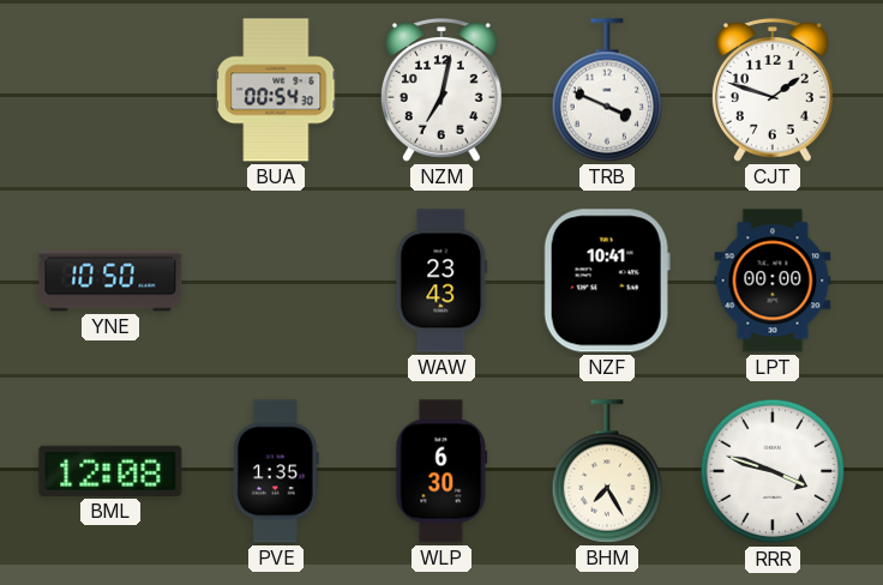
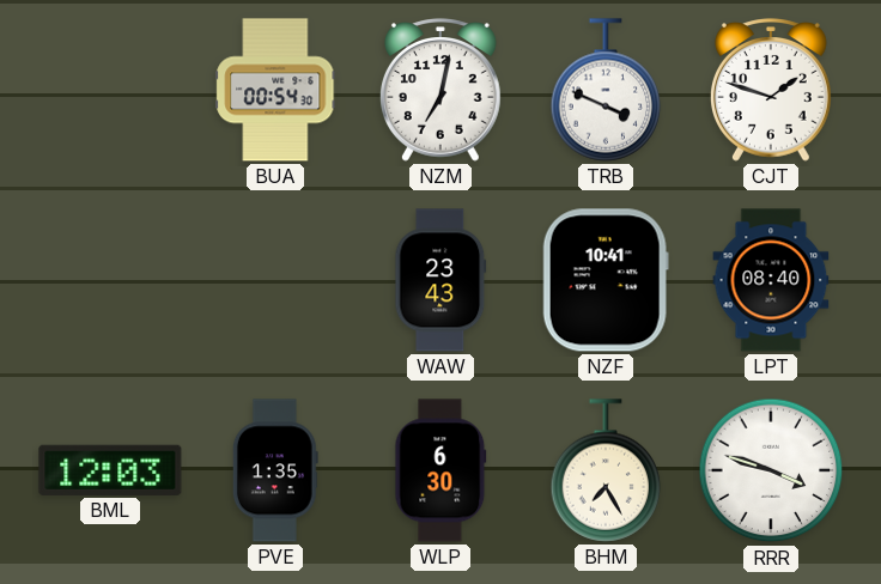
YNE: 10:50 -> none
LPT: 00:00 -> 08:40
BML: 12:08 -> 12:03
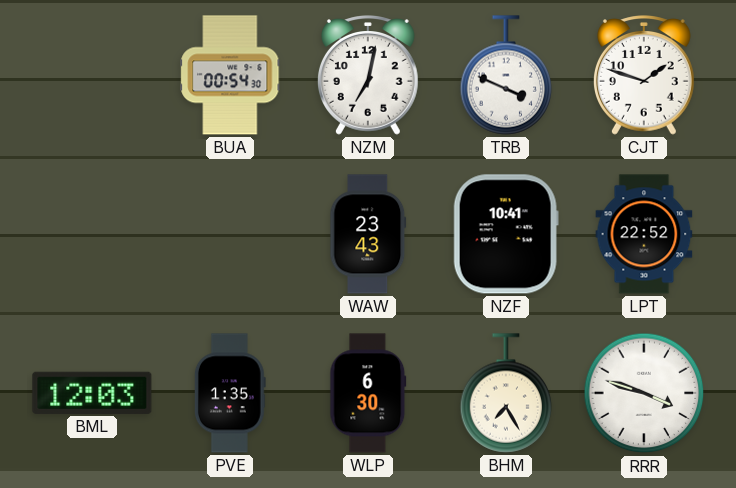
LPT: 08:40 -> 22:52
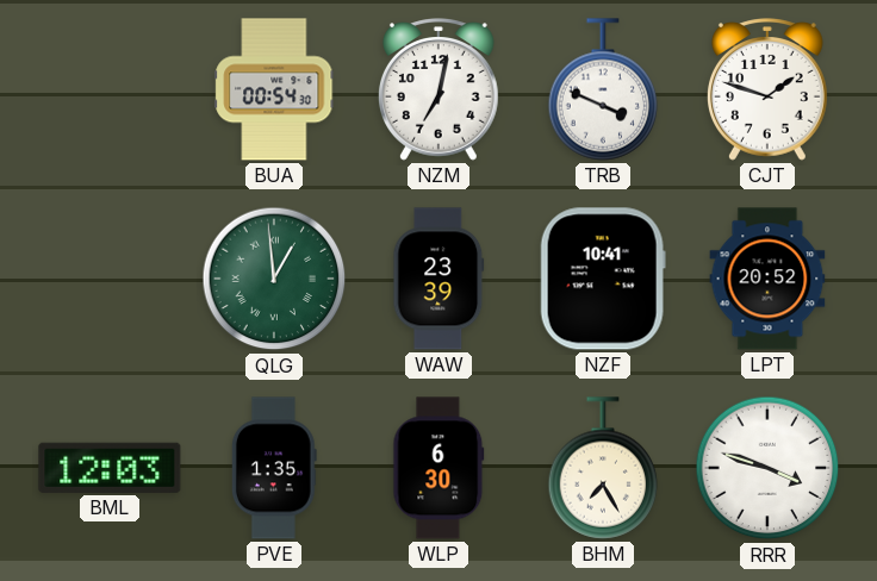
QLG: none -> 12:59
WAW: 23:43 -> 23:39
LPT: 22:52 -> 20:52
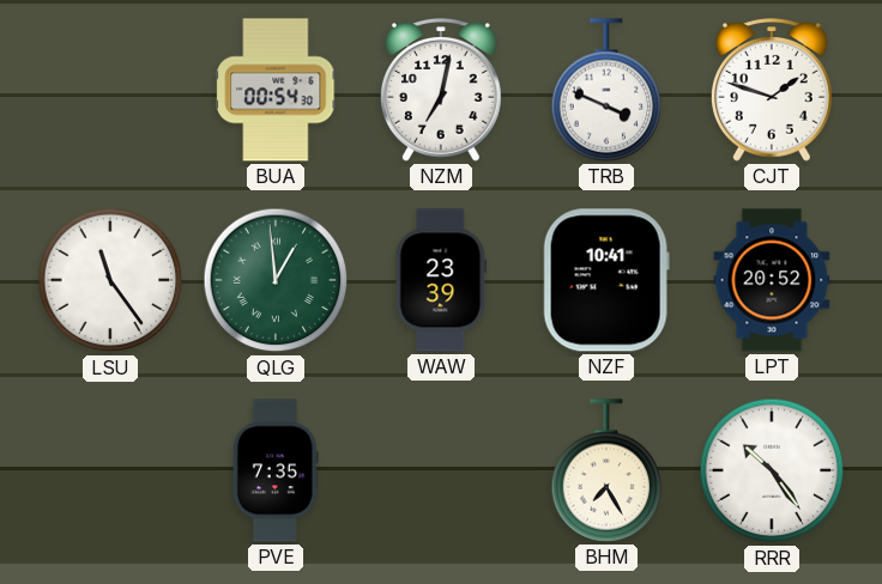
LSU: none -> 11:24
BML: 12:03 -> none
PVE: 1:35 -> 7:35
WLP: 6:30 -> none
RRR: 3:48 -> 10:24
